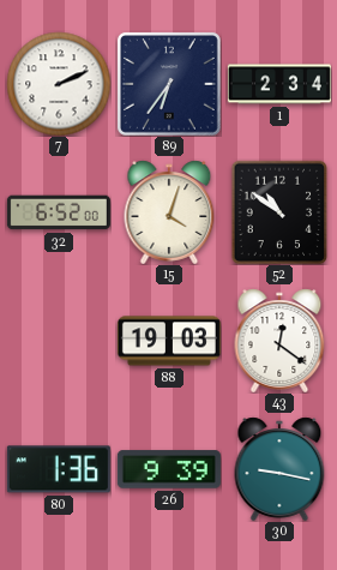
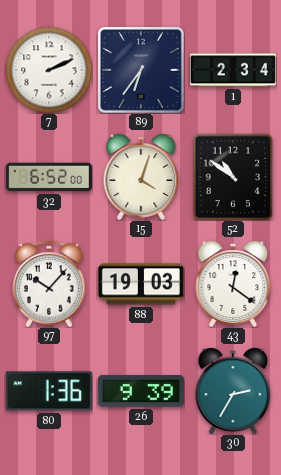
97: none -> 10:07
30: 9:17 -> 2:35
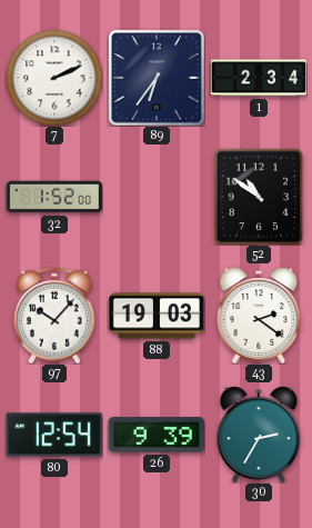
32: 6:52 -> 1:52
15: 4:03 -> none
43: 12:21 -> 2:21
80: 1:36 -> 12:54
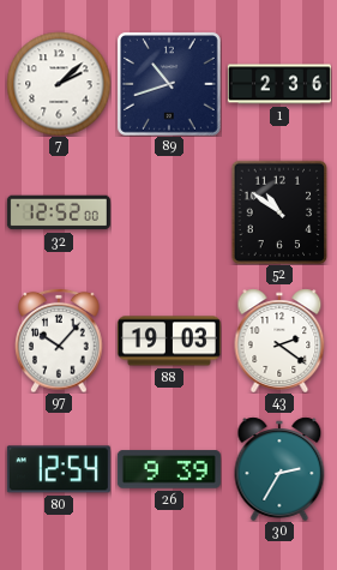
7: 2:11 -> 2:08
89: 6:36 -> 10:42
1: 2:34 -> 2:36
32: 1:52 -> 12:52
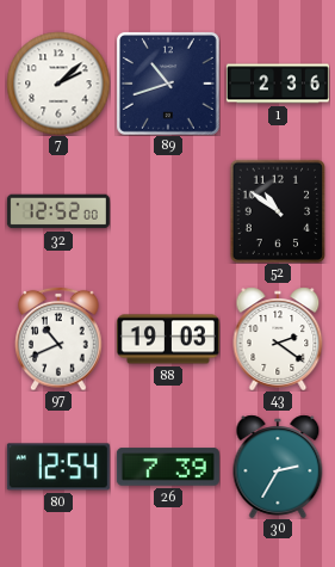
97: 10:07 -> 10:41
26: 9:39 -> 7:39
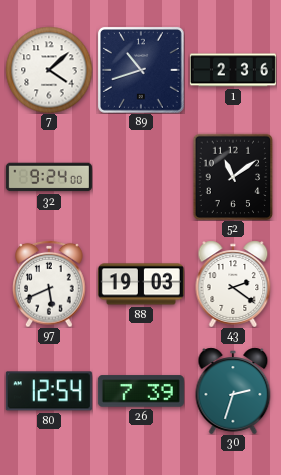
7: 2:08 -> 4:08
32: 12:52 -> 9:24
52: 10:51 -> 11:09
97: 10:41 -> 5:41
30: 2:35 -> 2:33
